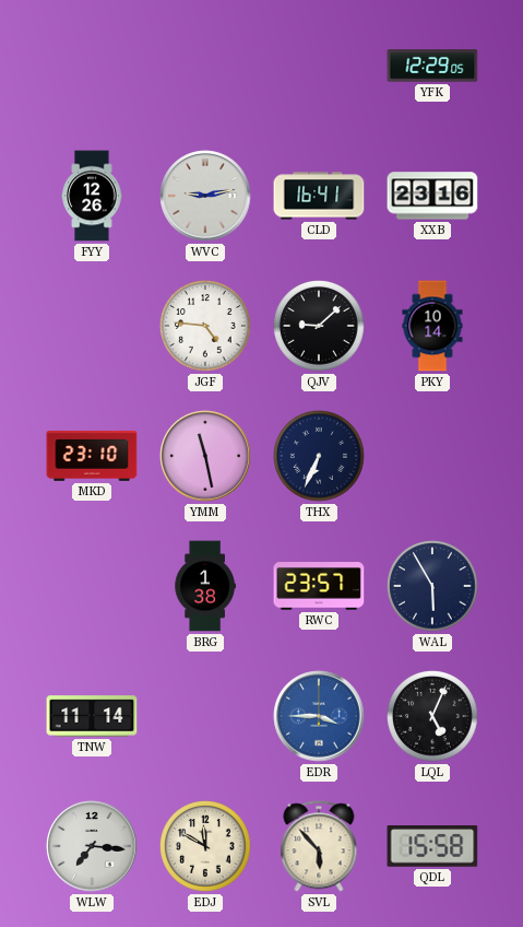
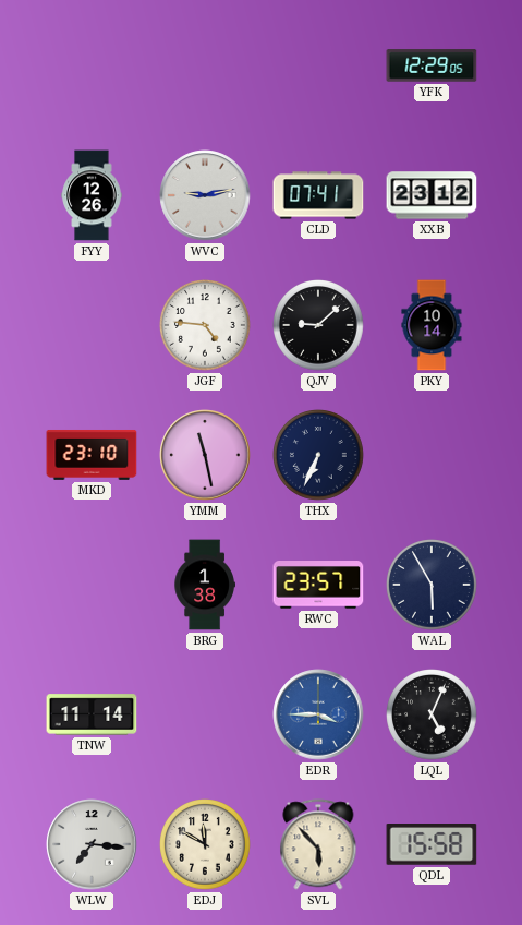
CLD: 16:41 -> 07:41
XXB: 23:16 -> 23:12
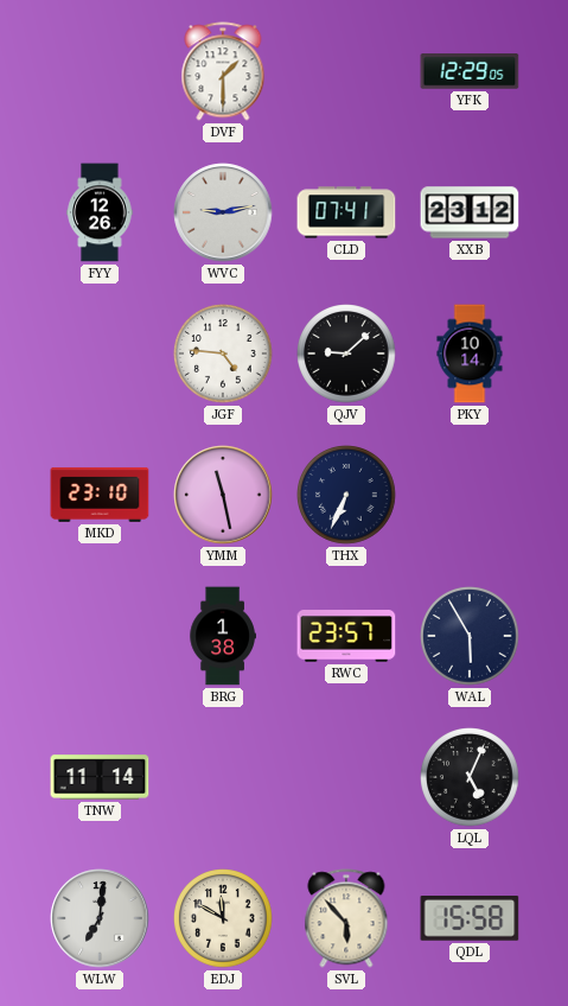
DVF: none -> 1:30
EDR: 3:45 -> none
WLW: 7:16 -> 7:01
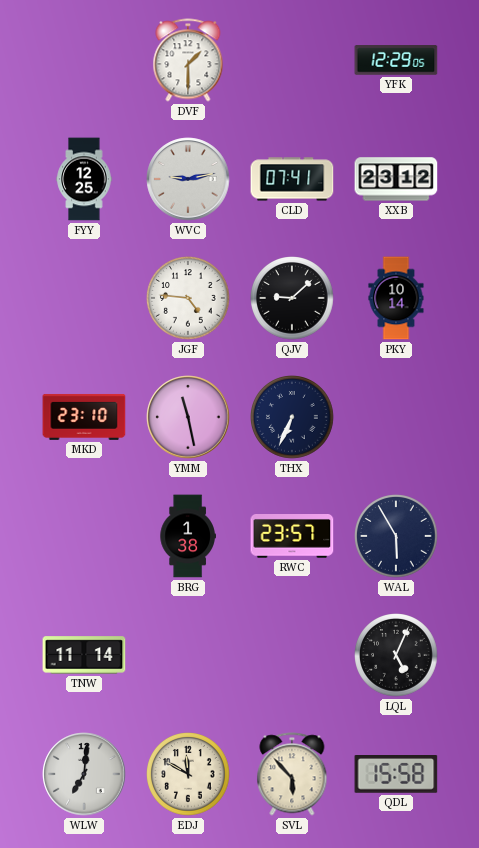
FYY: 12:26 -> 12:25
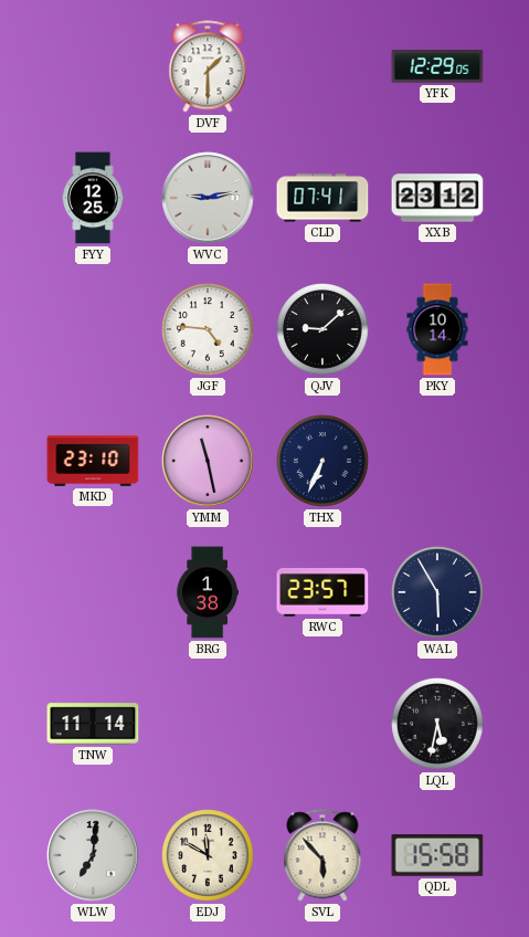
LQL: 5:04 -> 5:32
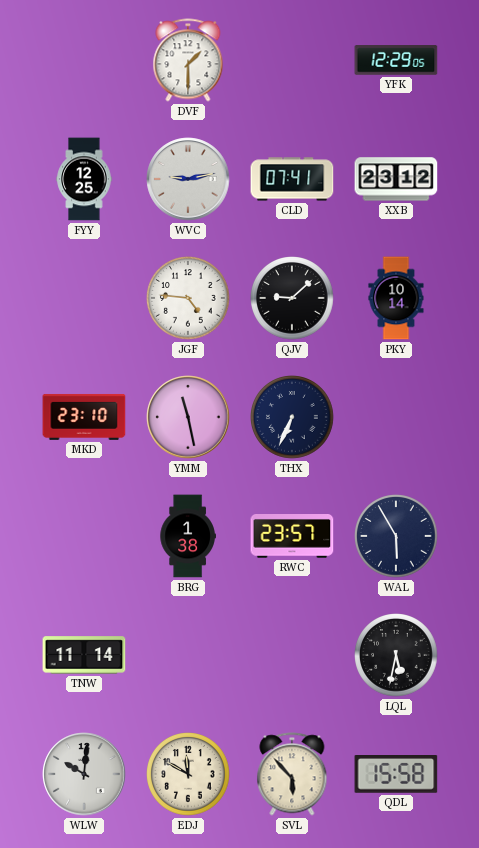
WLW: 7:01 -> 10:01
